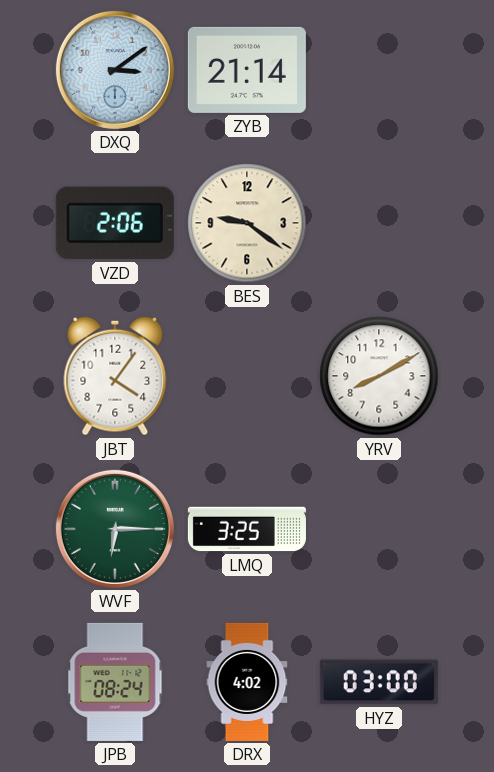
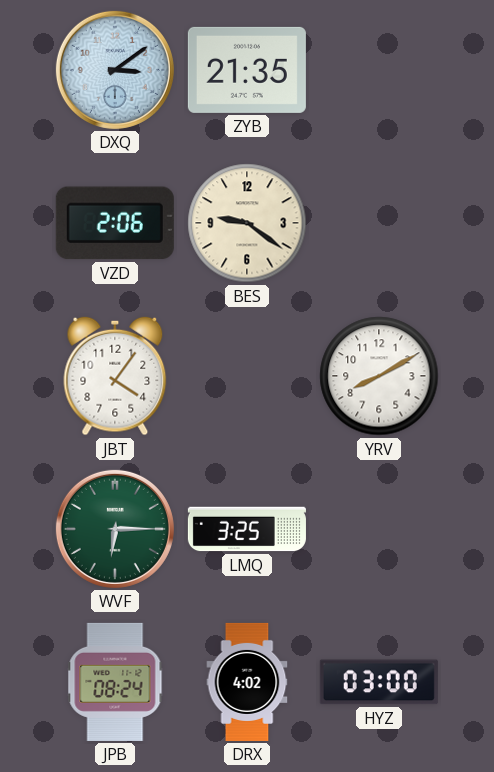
ZYB: 21:14 -> 21:35
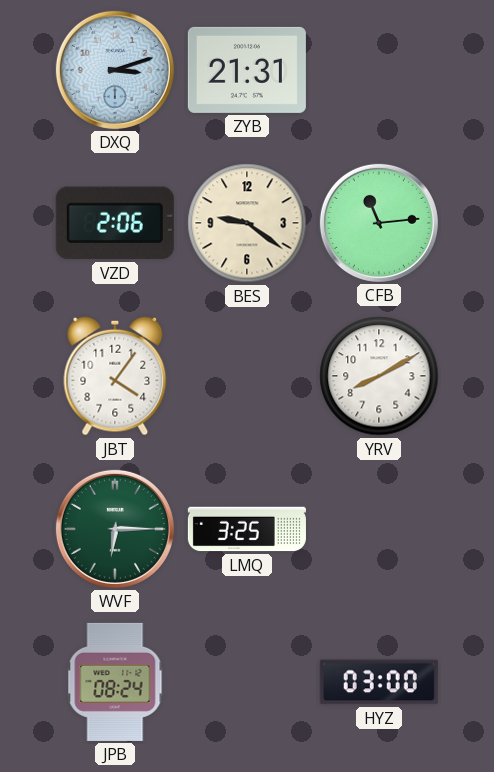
DXQ: 3:09 -> 3:12
ZYB: 21:35 -> 21:31
CFB: none -> 11:14
DRX: 4:02 -> none
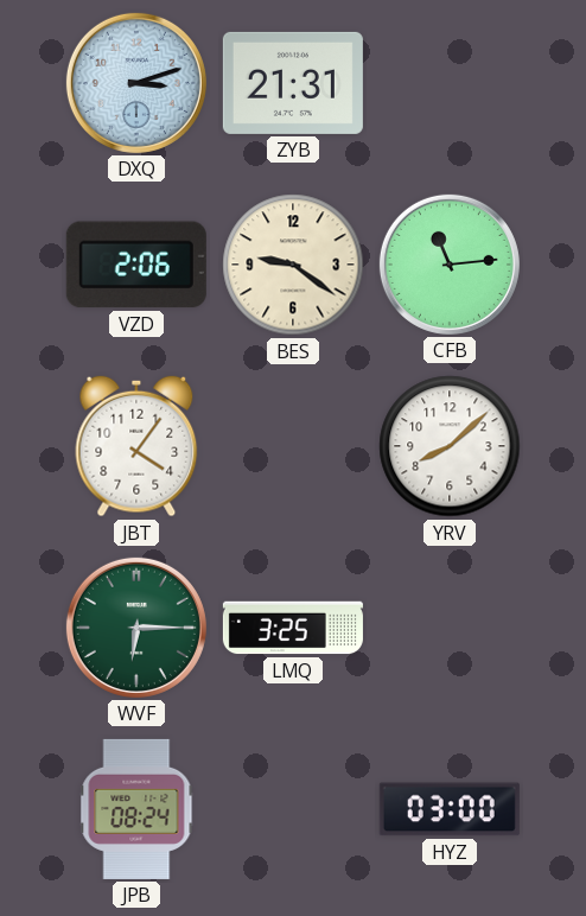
YRV: 8:10 -> 8:08
